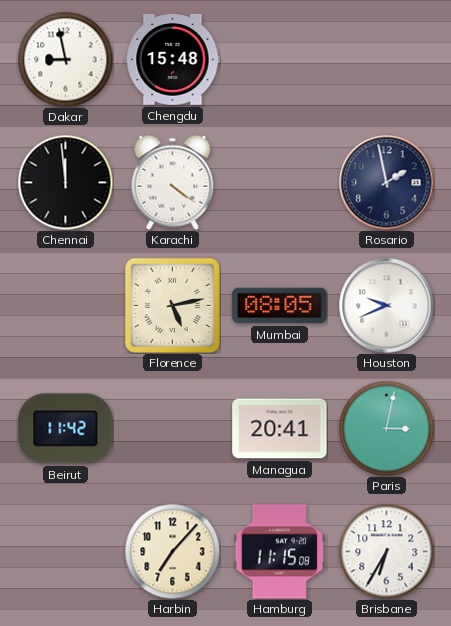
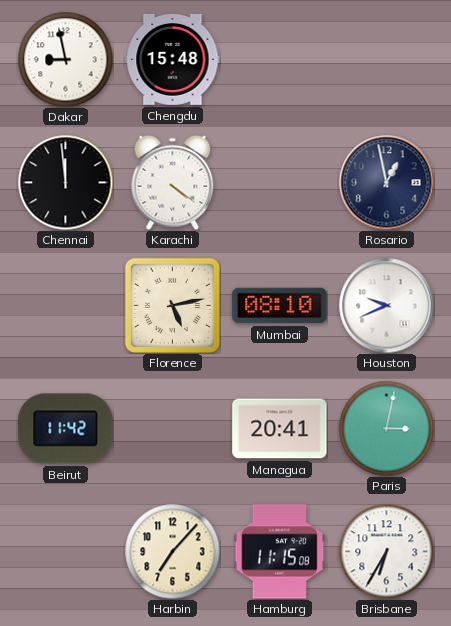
Rosario: 1:58 -> 12:58
Mumbai: 08:05 -> 08:10
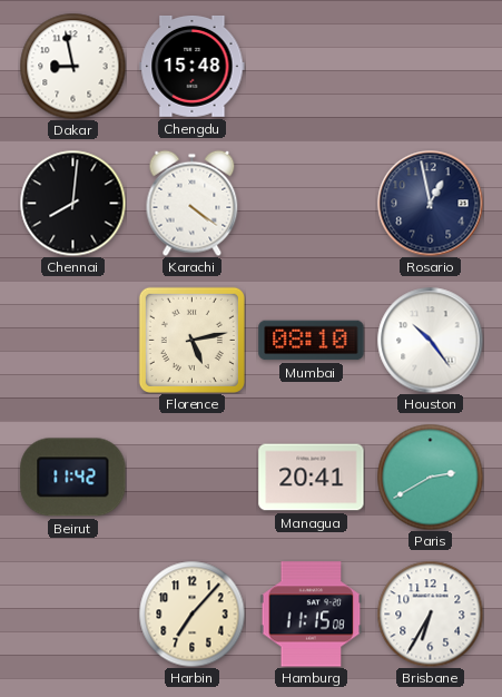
Chennai: 11:59 -> 8:01
Houston: 9:41 -> 10:24
Paris: 3:02 -> 2:40
